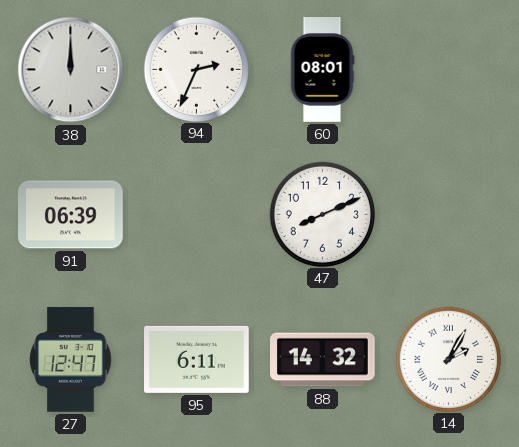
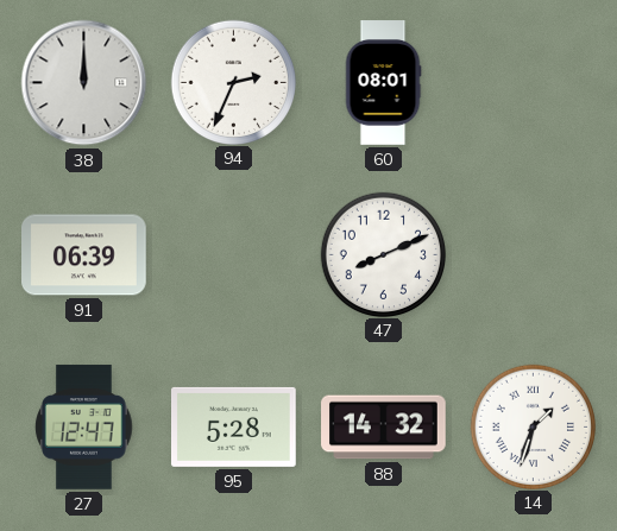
95: 6:11 -> 5:28
14: 2:05 -> 1:33
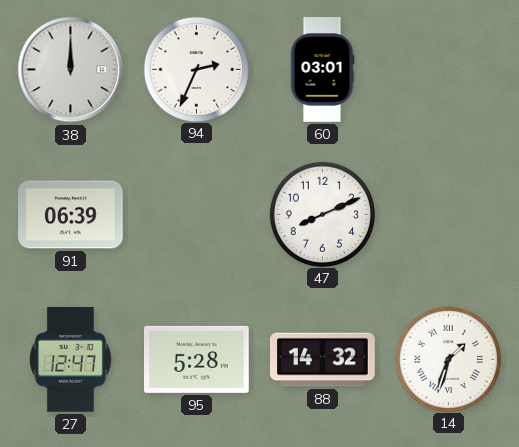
60: 08:01 -> 03:01
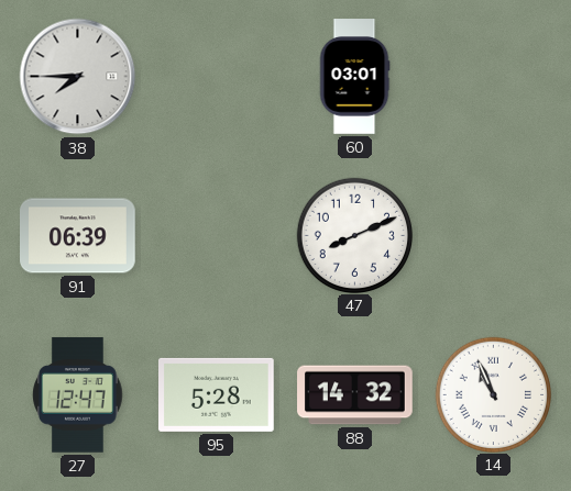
38: 12:00 -> 7:45
94: 2:34 -> none
14: 1:33 -> 10:56
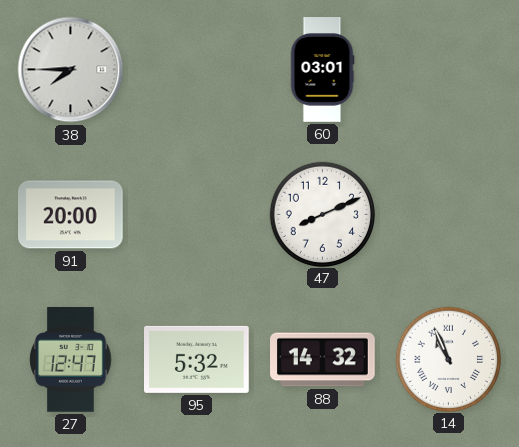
91: 06:39 -> 20:00
95: 5:28 -> 5:32
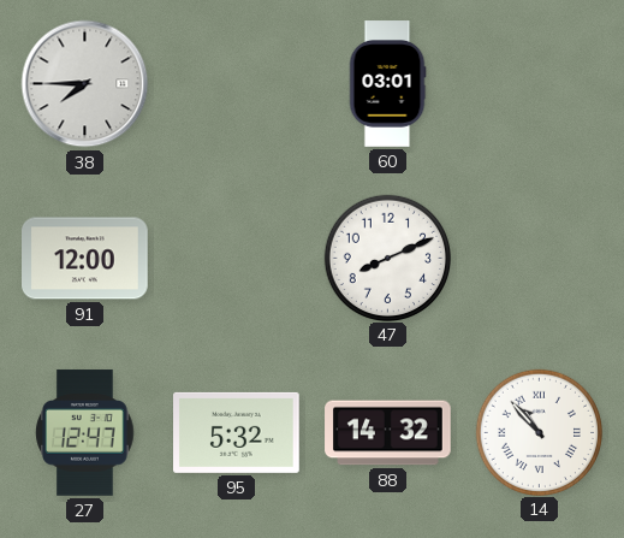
91: 20:00 -> 12:00
14: 10:56 -> 10:53
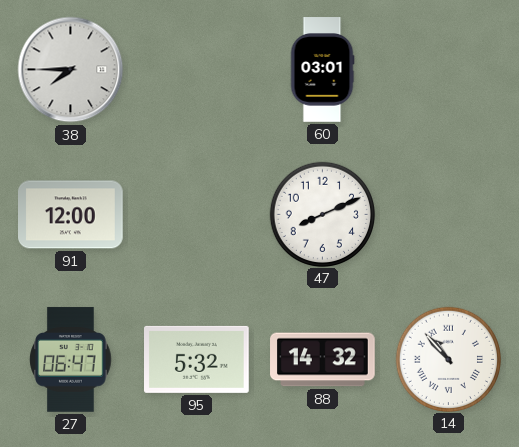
27: 12:47 -> 06:47
